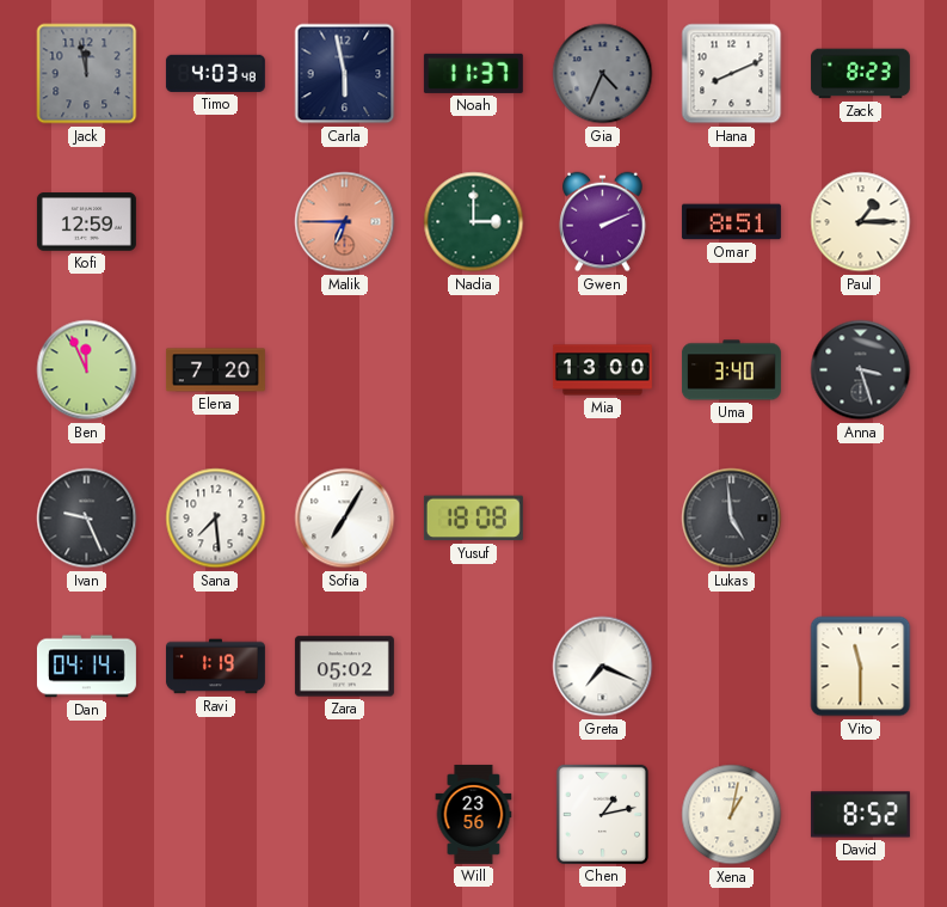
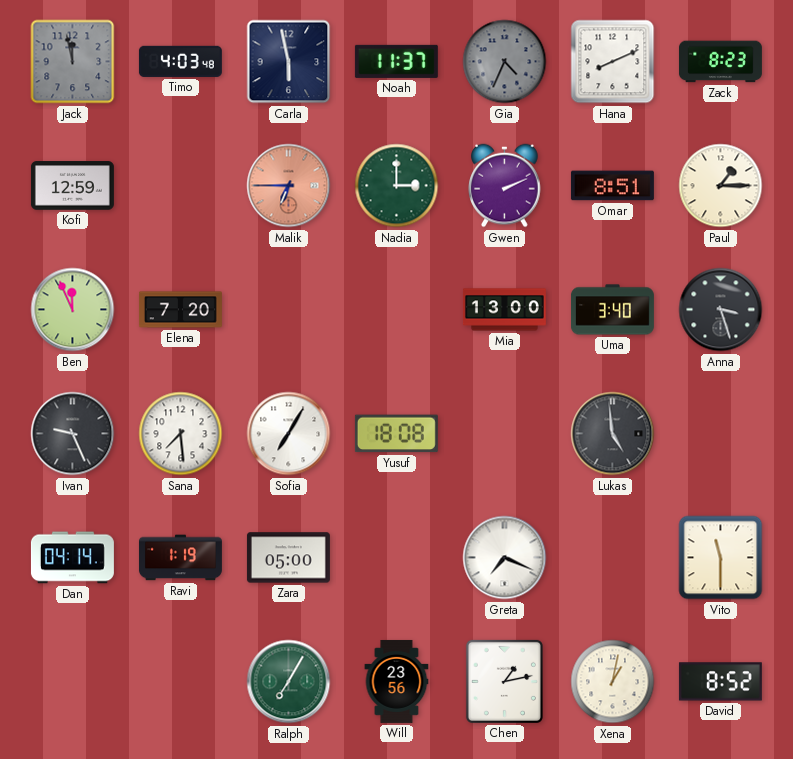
Zara: 05:02 -> 05:00
Ralph: none -> 7:05
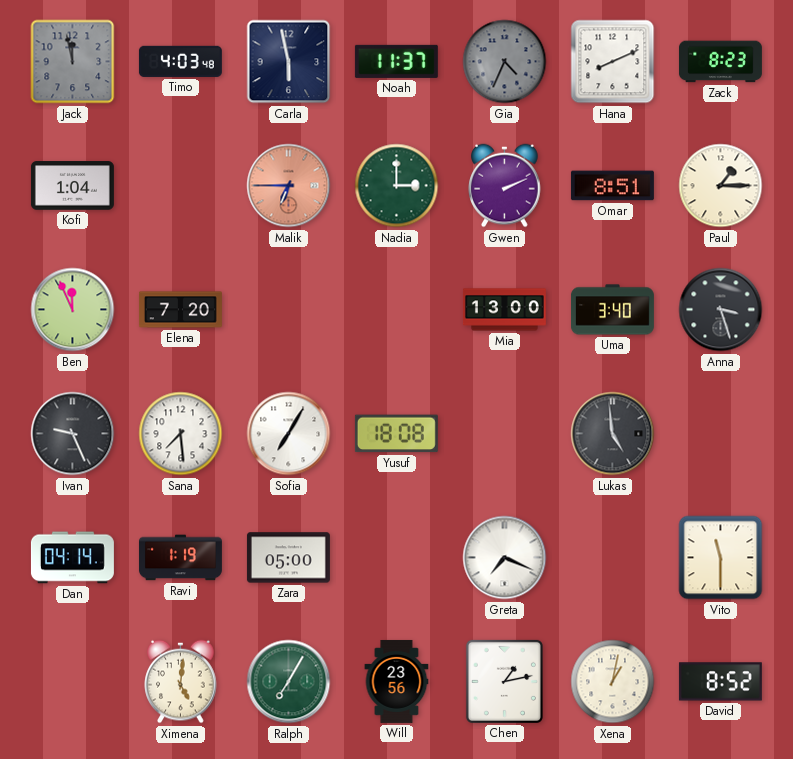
Kofi: 12:59 -> 1:04
Ximena: none -> 5:01
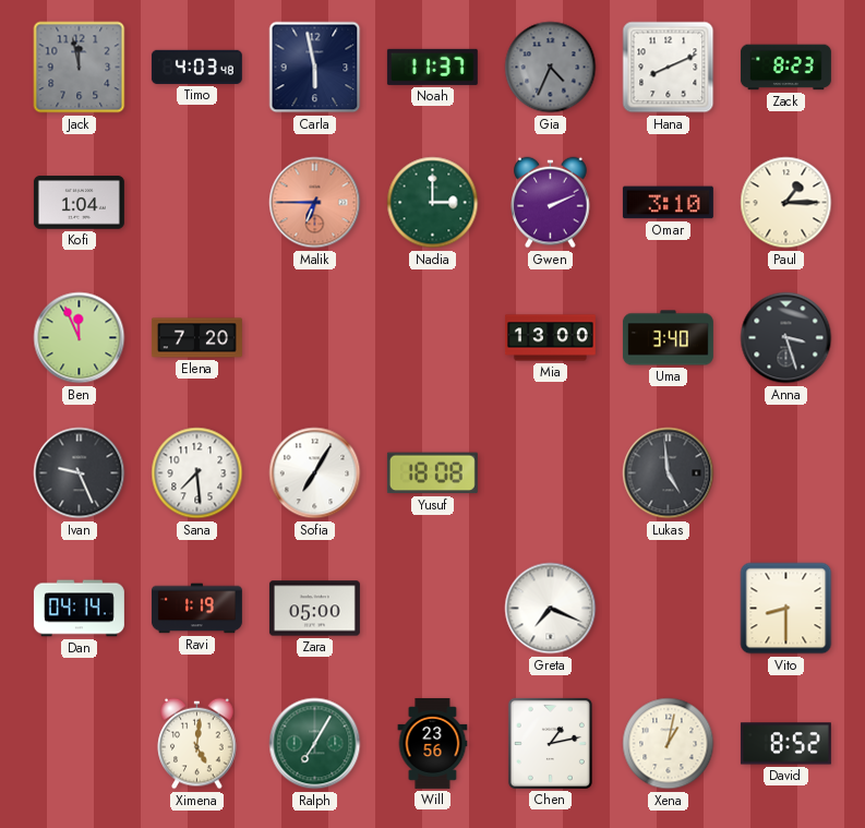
Omar: 8:51 -> 3:10
Vito: 11:30 -> 8:30
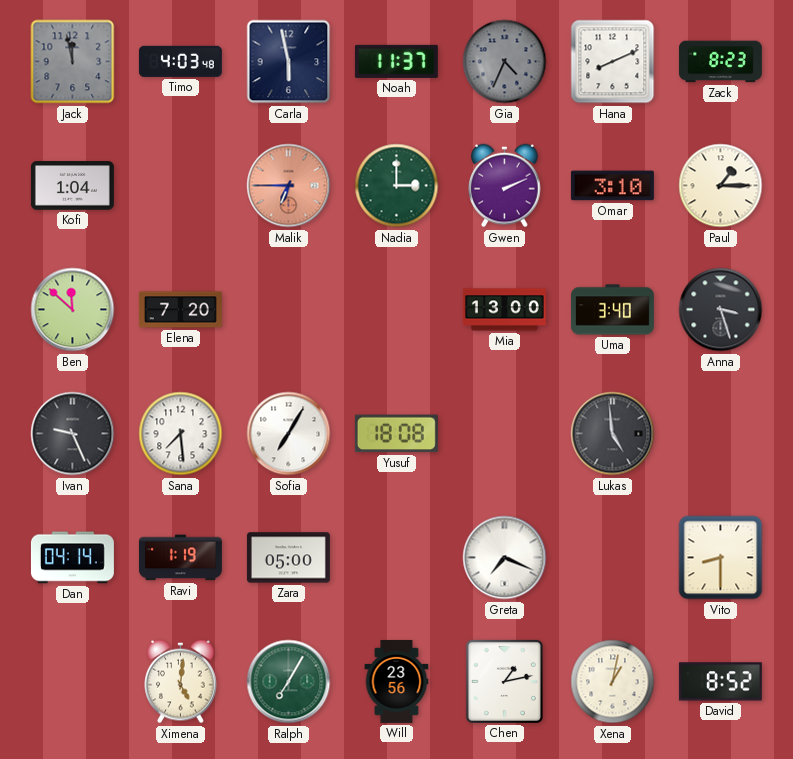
Ben: 11:56 -> 11:52
